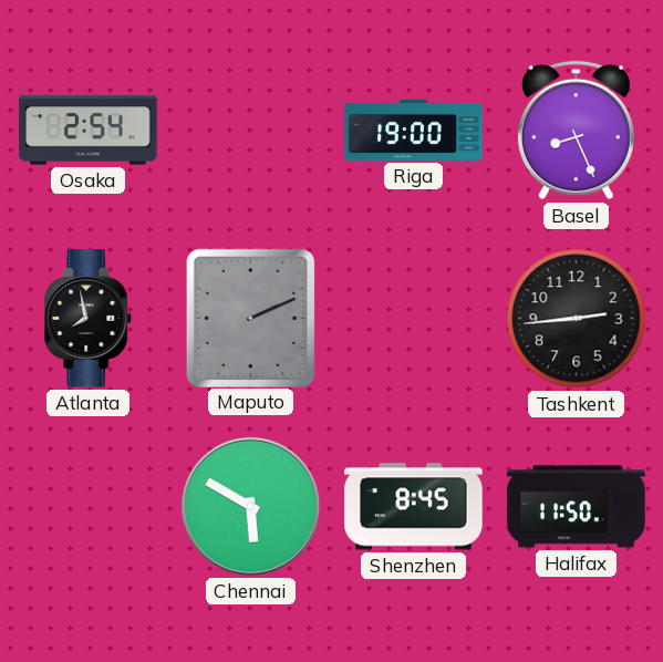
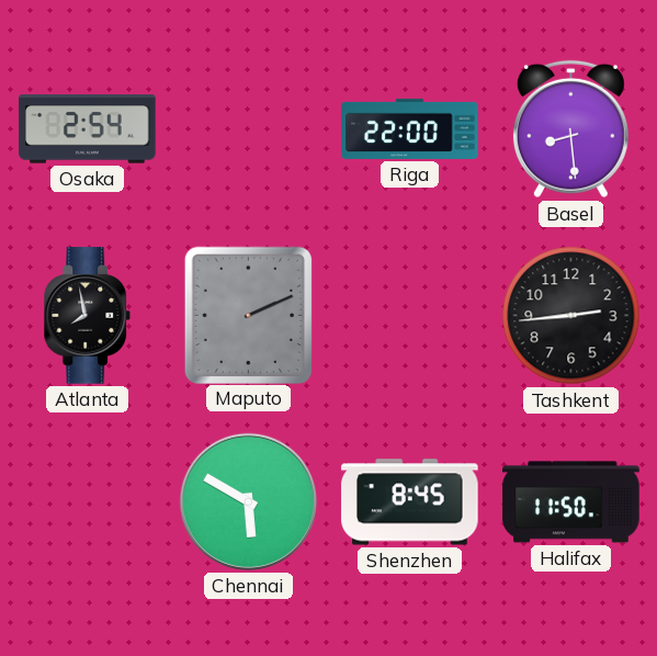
Riga: 19:00 -> 22:00
Basel: 8:26 -> 8:29
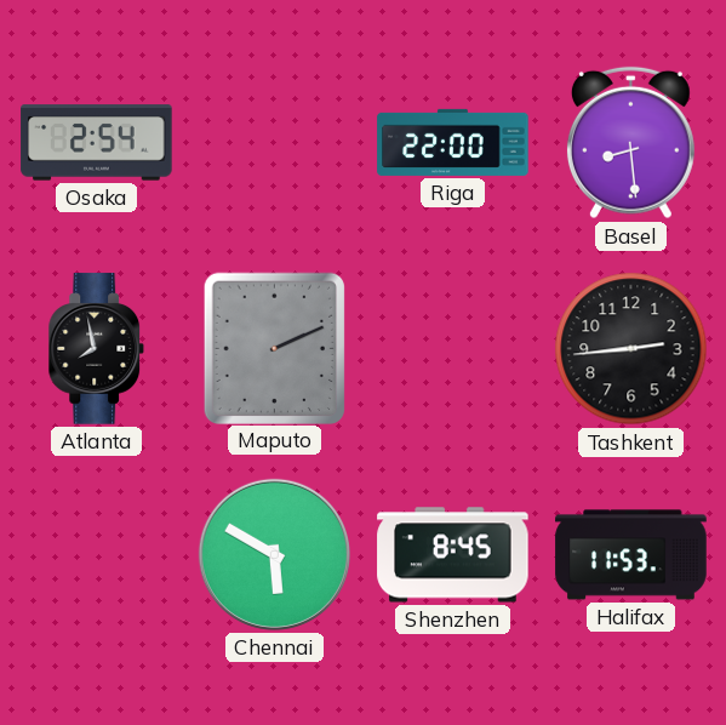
Halifax: 11:50 -> 11:53
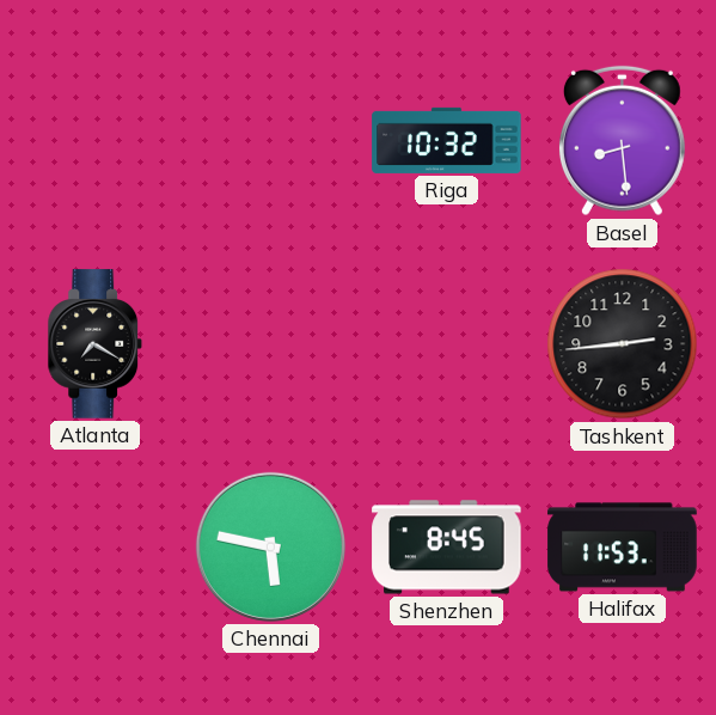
Osaka: 2:54 -> none
Riga: 22:00 -> 10:32
Atlanta: 7:58 -> 7:20
Maputo: 2:11 -> none
Chennai: 5:50 -> 5:47
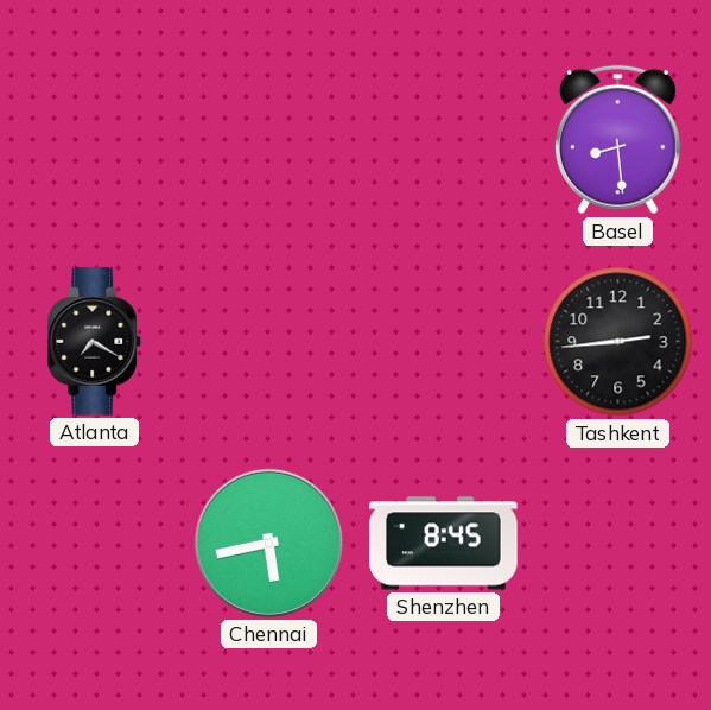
Riga: 10:32 -> none
Chennai: 5:47 -> 5:43
Halifax: 11:53 -> none
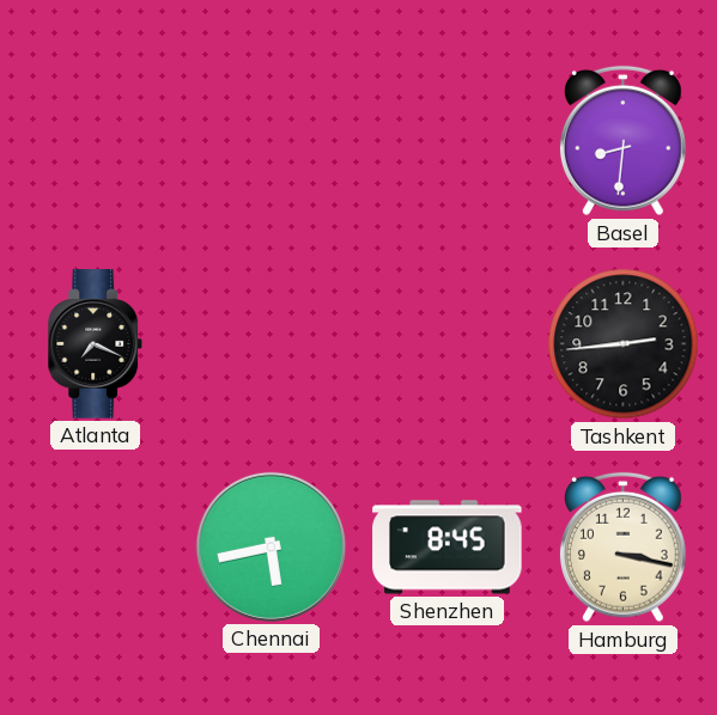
Basel: 8:29 -> 8:31
Atlanta: 7:20 -> 7:19
Hamburg: none -> 3:17
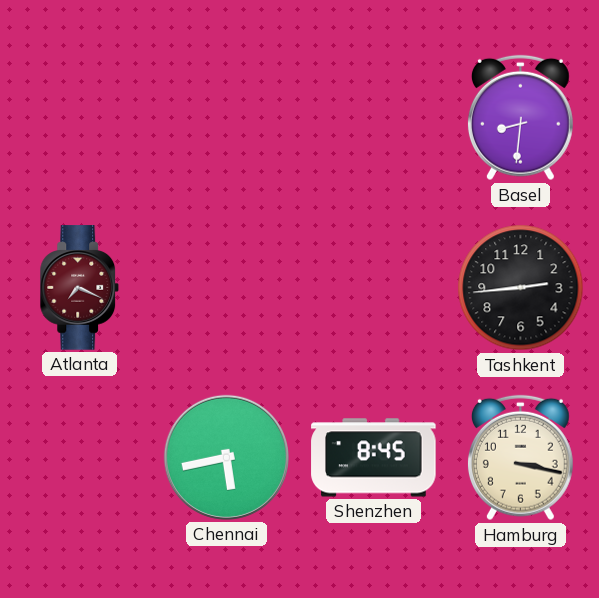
Atlanta dial: black -> burgundy
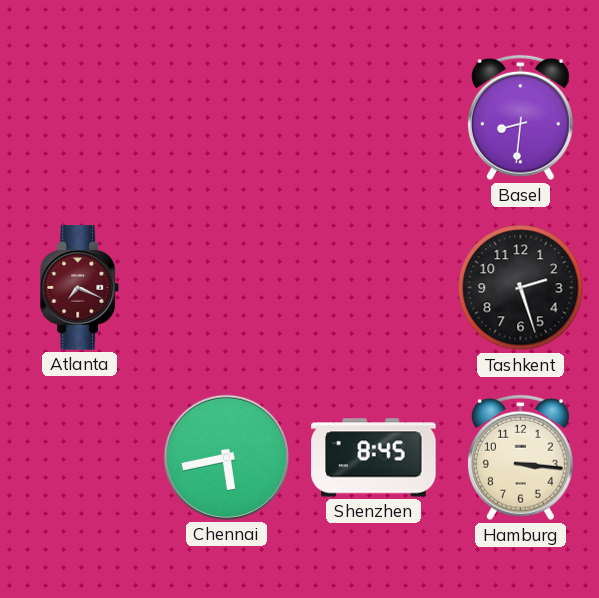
Tashkent: 2:44 -> 2:27
Hamburg: 3:17 -> 3:16
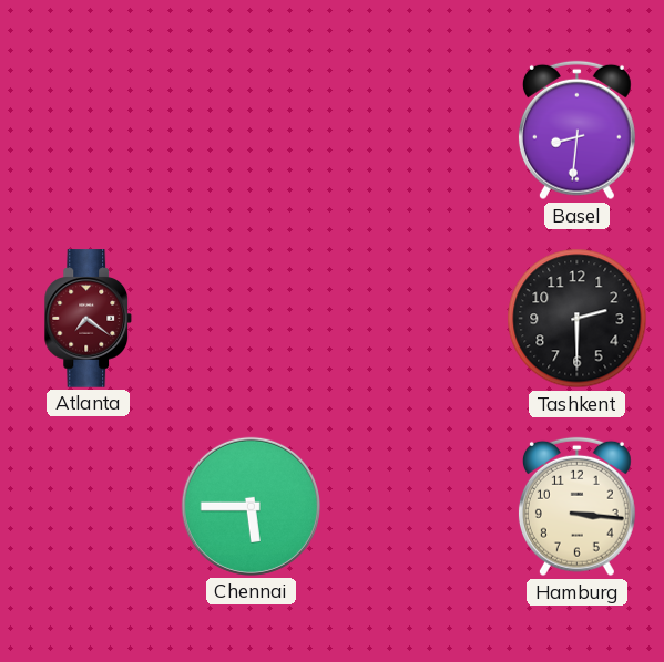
Atlanta: 7:19 -> 7:21
Tashkent: 2:27 -> 2:30
Chennai: 5:43 -> 5:45
Shenzhen: 8:45 -> none
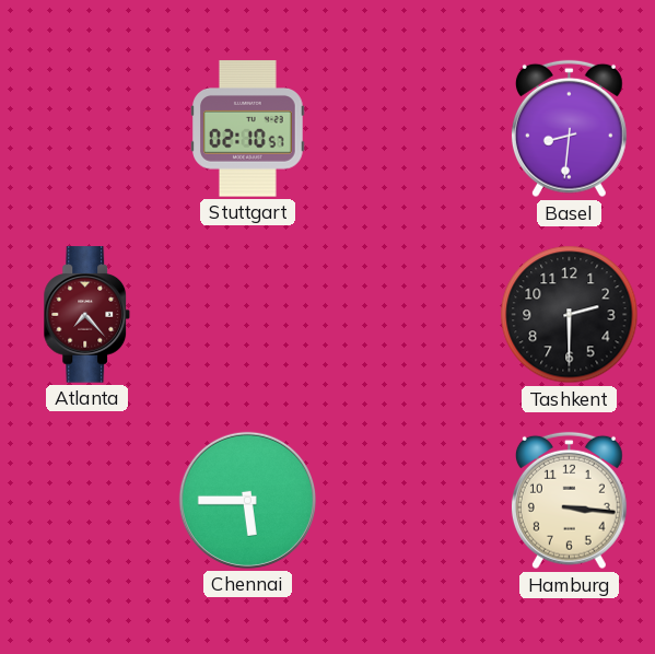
Stuttgart: none -> 02:10
Atlanta: 7:21 -> 7:23
